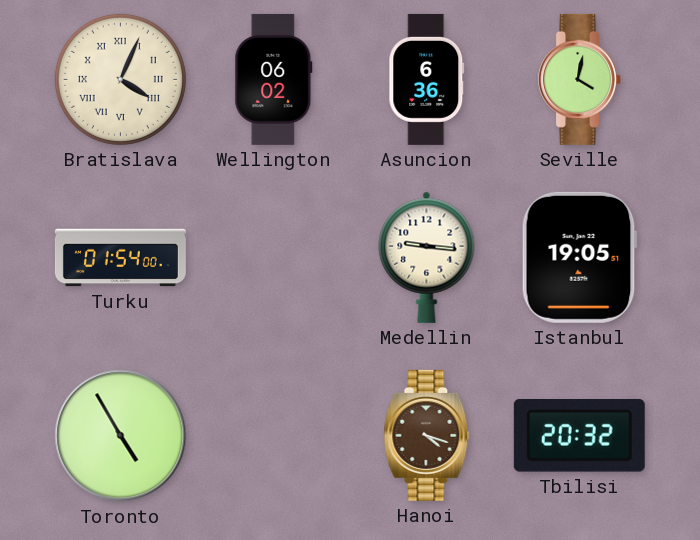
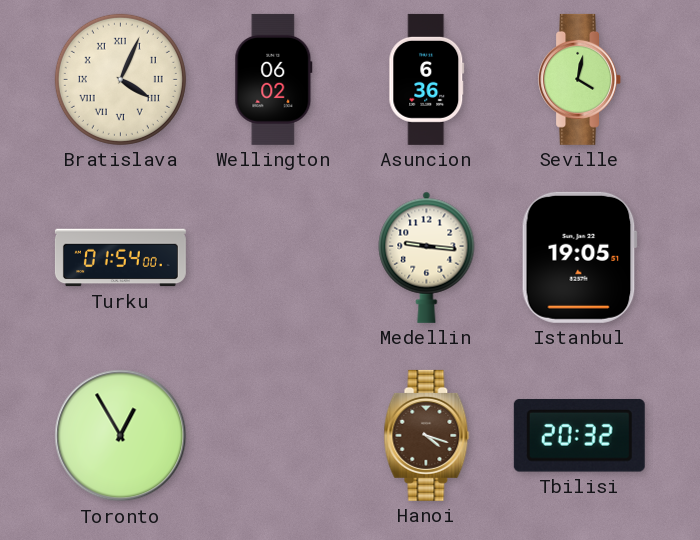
Toronto: 4:55 -> 12:55
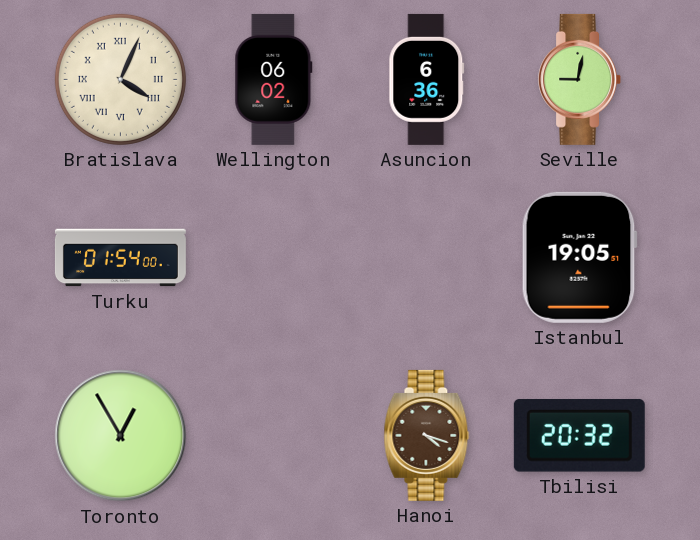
Seville: 4:02 -> 9:02
Medellin: 9:16 -> none
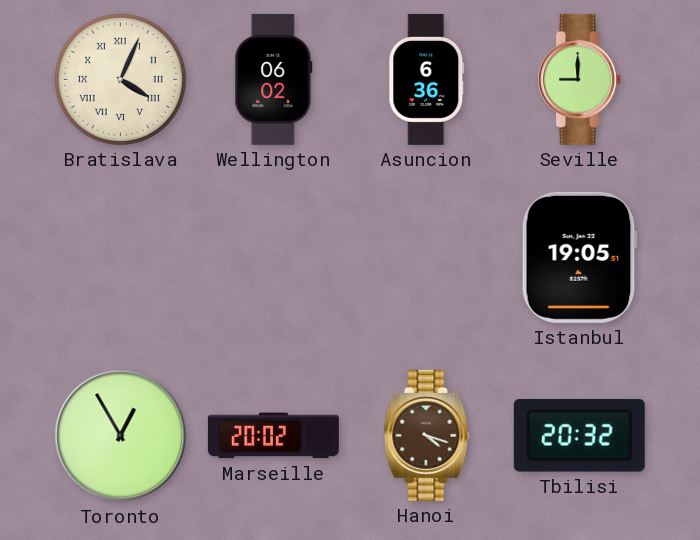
Seville: 9:02 -> 9:00
Turku: 01:54 -> none
Marseille: none -> 20:02
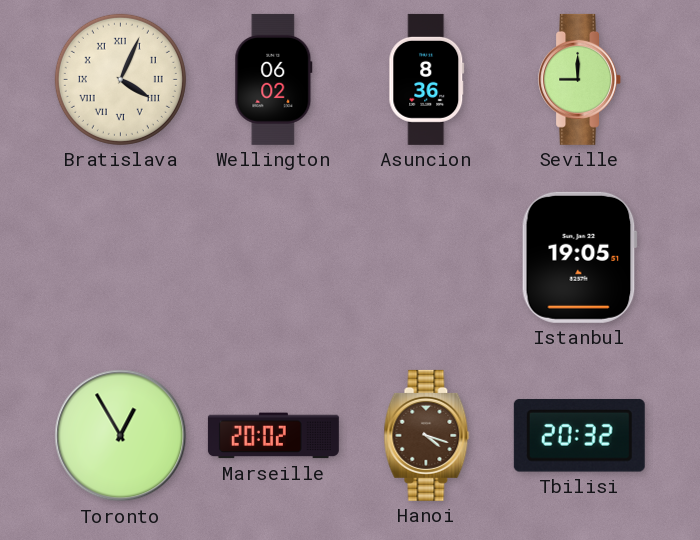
Asuncion: 6:36 -> 8:36
